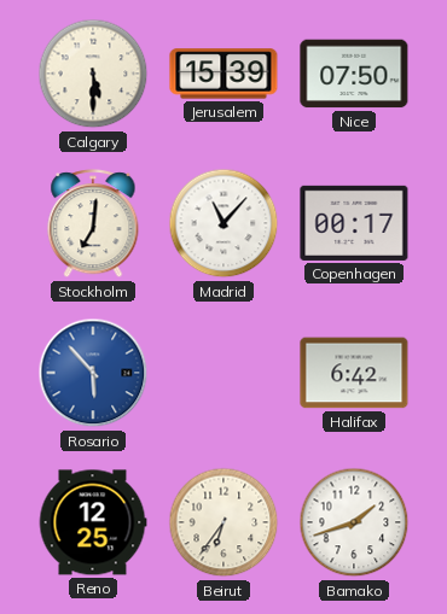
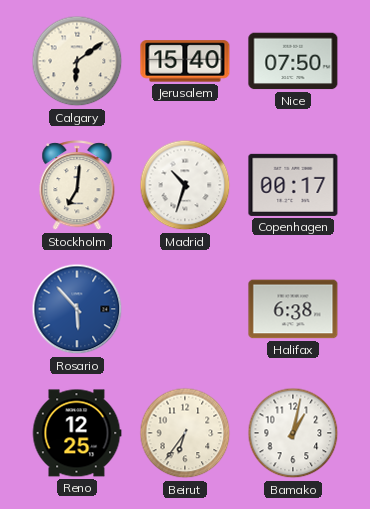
Calgary: 5:30 -> 6:09
Jerusalem: 15:39 -> 15:40
Madrid: 11:07 -> 10:33
Halifax: 6:42 -> 6:38
Bamako: 1:42 -> 1:02
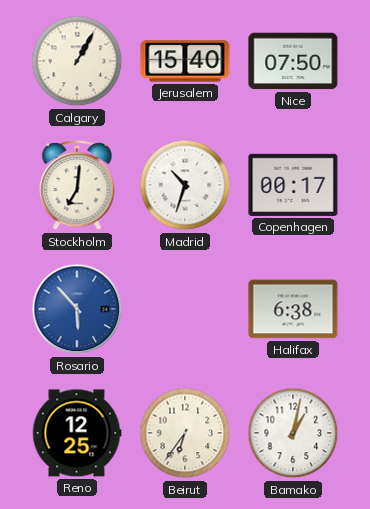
Calgary: 6:09 -> 1:05
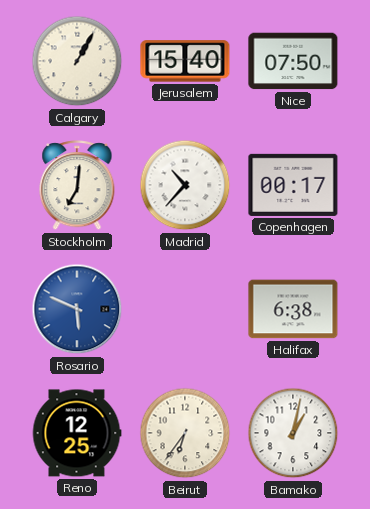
Madrid: 10:33 -> 10:37
Rosario: 5:53 -> 5:49
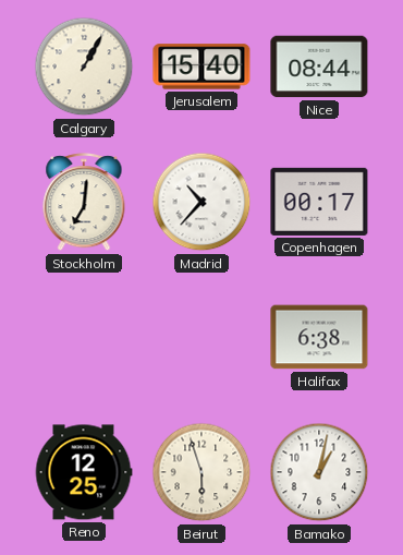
Nice: 07:50 -> 08:44
Rosario: 5:49 -> none
Beirut: 6:36 -> 5:57
